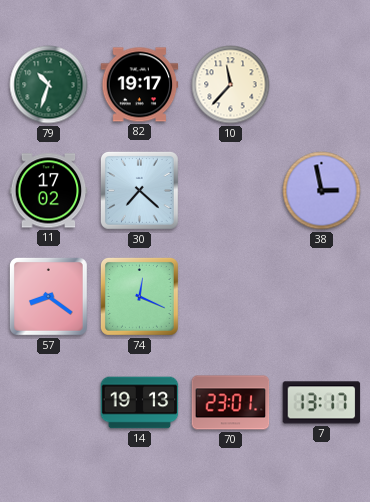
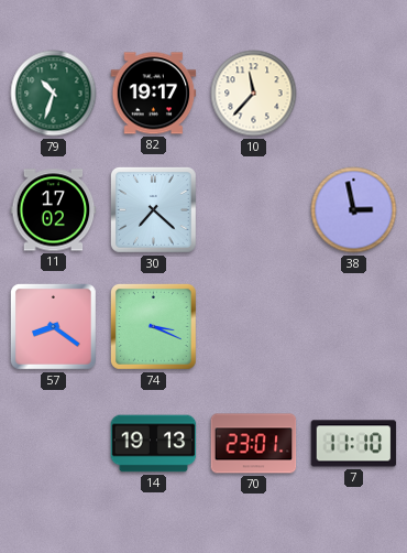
74: 12:19 -> 3:19
7: 13:17 -> 11:10
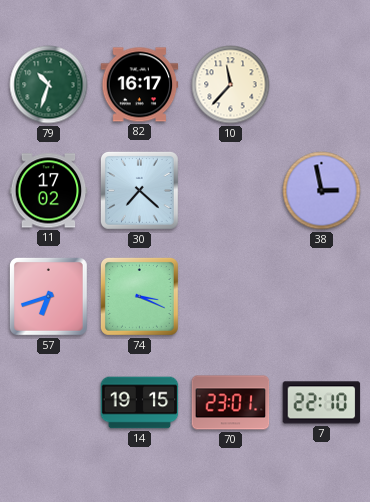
82: 19:17 -> 16:17
57: 8:21 -> 6:42
14: 19:13 -> 19:15
7: 11:10 -> 22:10
